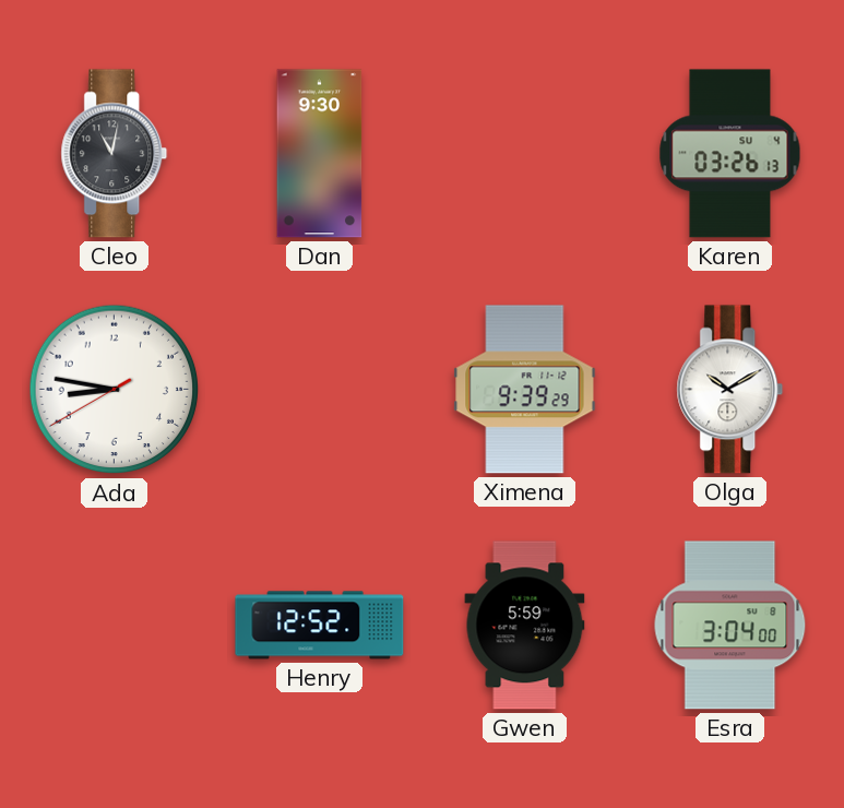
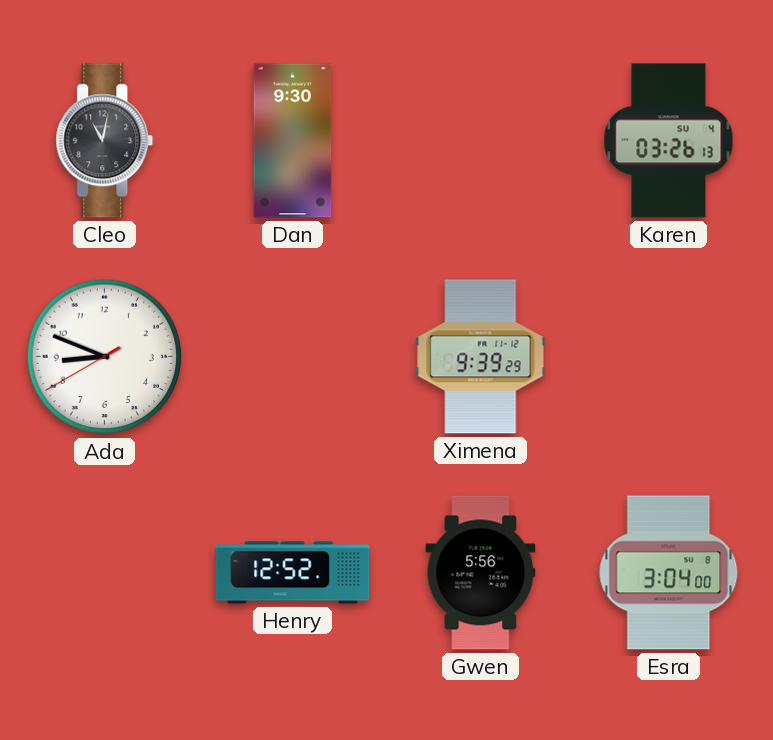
Ada: 8:46 -> 8:48
Olga: 10:10 -> none
Gwen: 5:59 -> 5:56
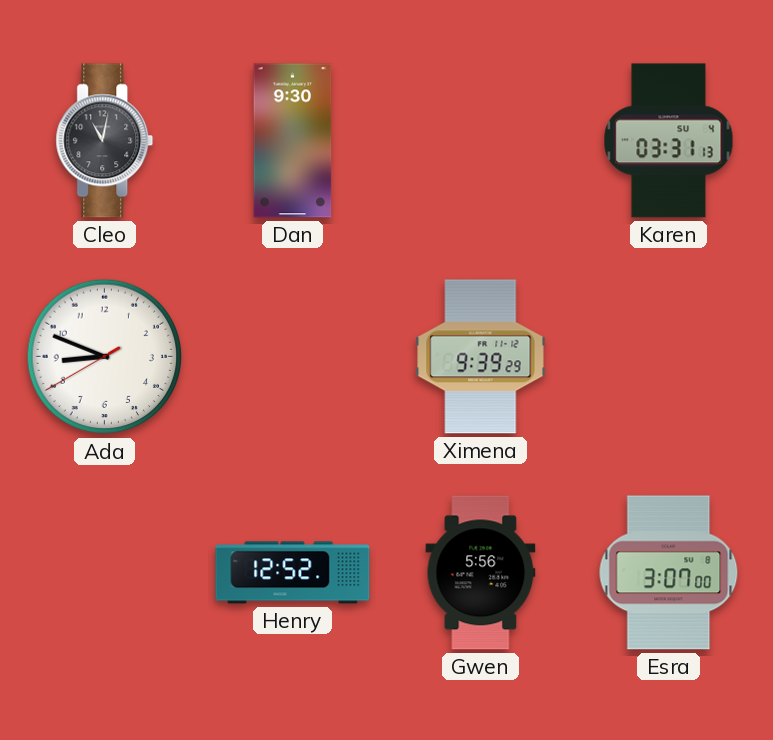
Karen: 03:26 -> 03:31
Esra: 3:04 -> 3:07
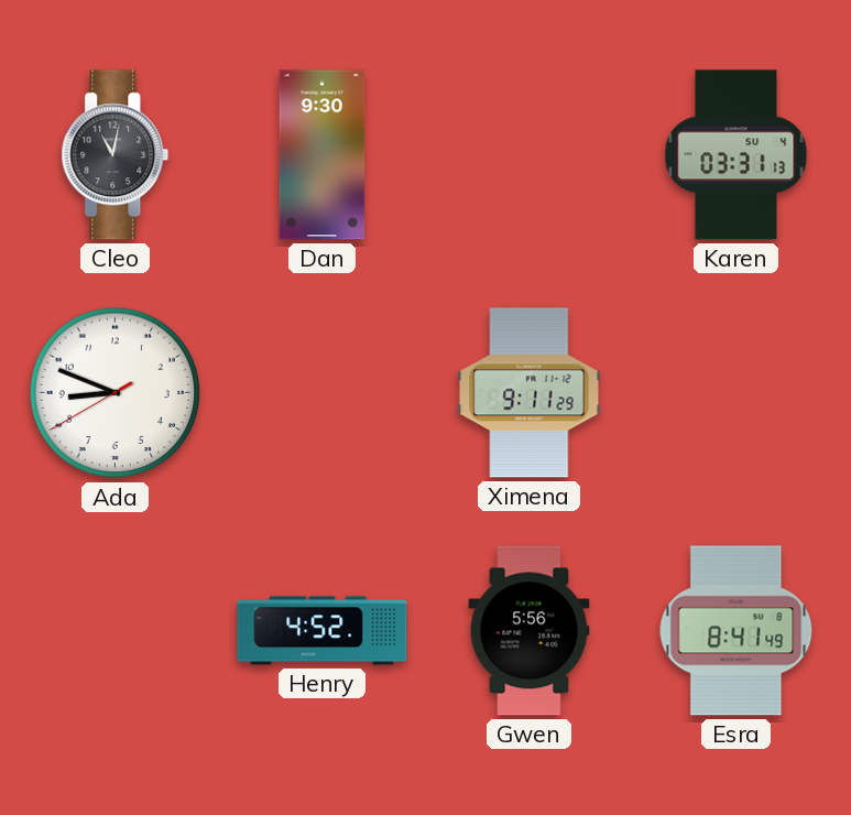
Ximena: 9:39 -> 9:11
Henry: 12:52 -> 4:52
Esra: 3:07 -> 8:41
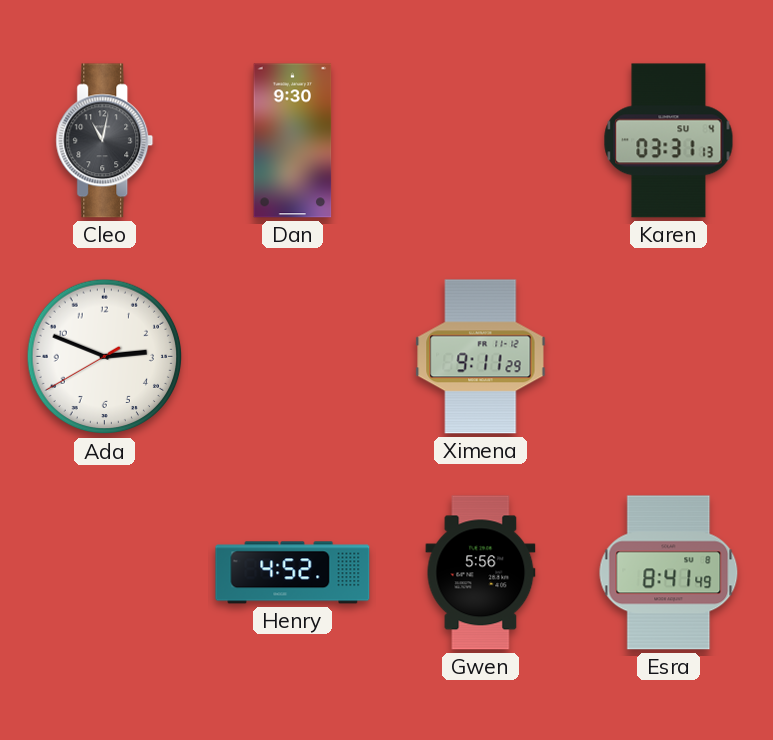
Ada: 8:48 -> 2:48
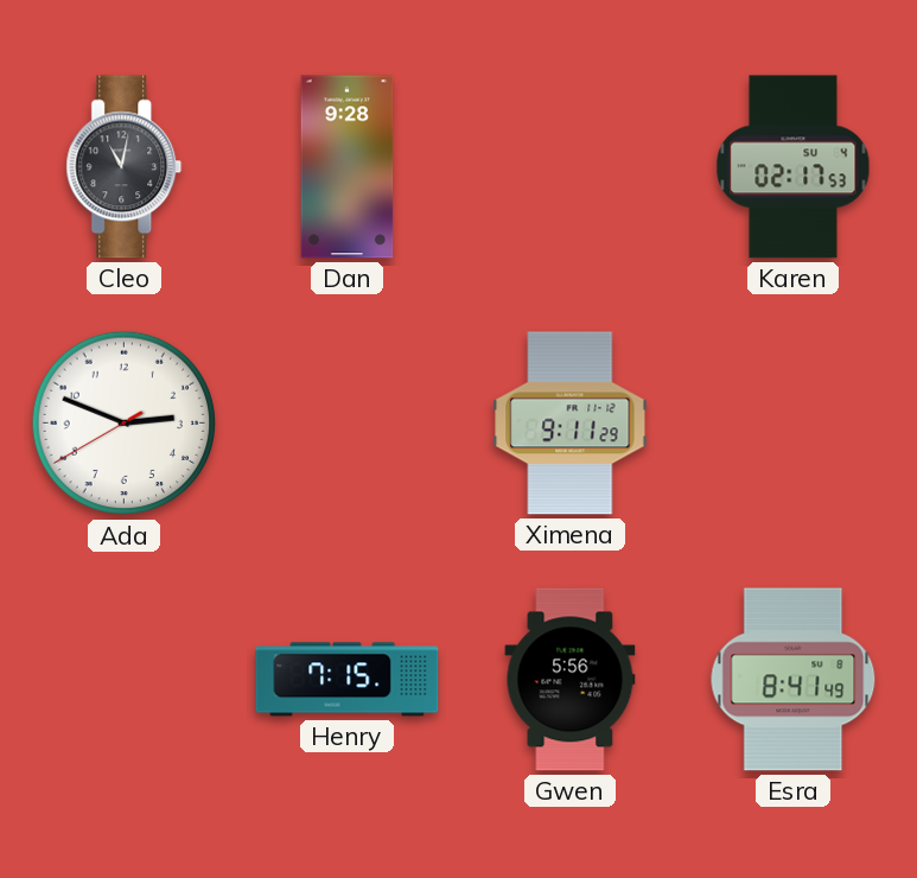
Dan: 9:30 -> 9:28
Karen: 03:31 -> 02:17
Henry: 4:52 -> 7:15
